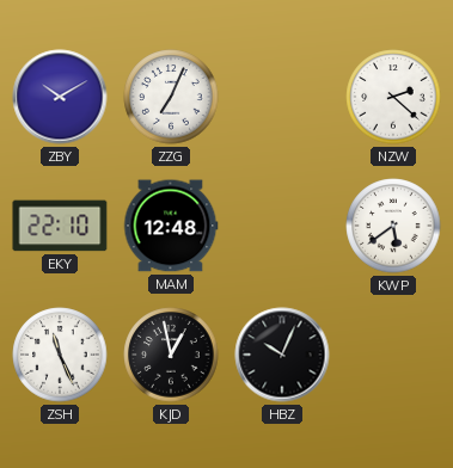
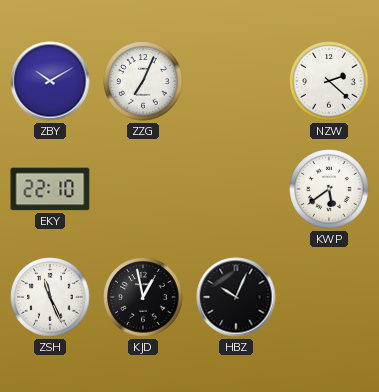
MAM: 12:48 -> none
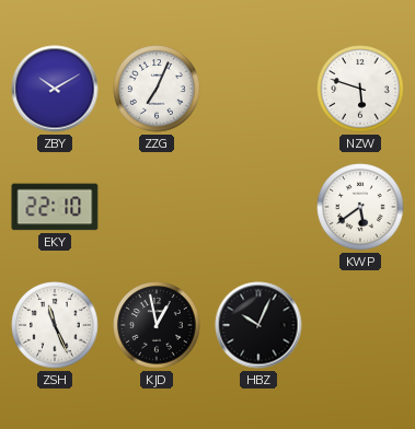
NZW: 2:22 -> 5:48
